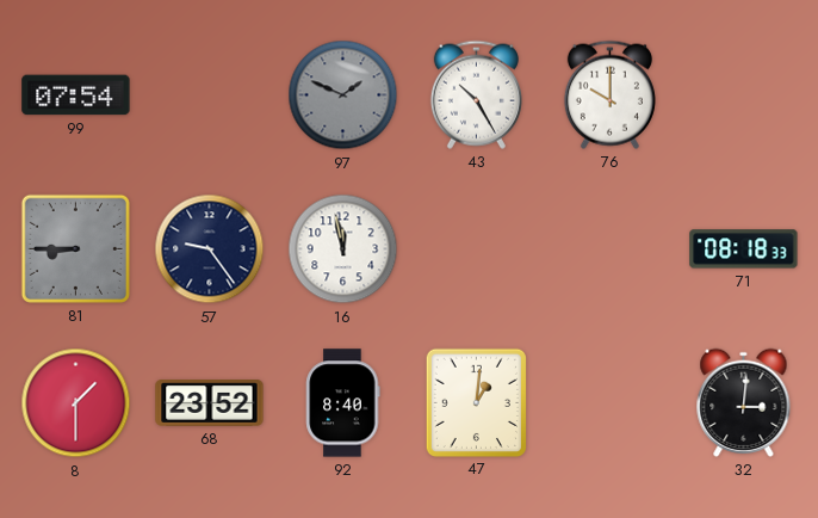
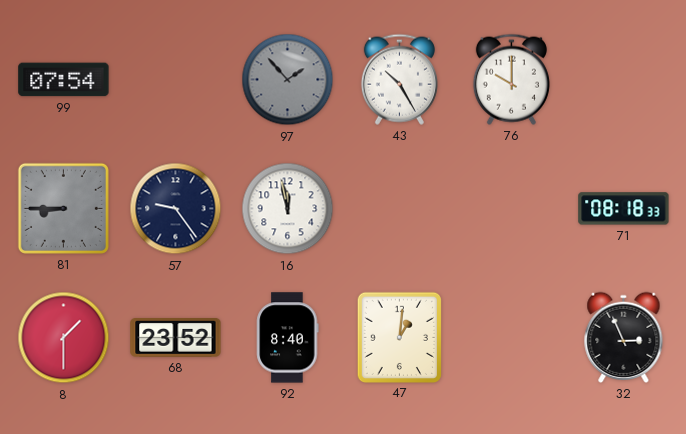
97: 1:49 -> 1:53
32: 3:01 -> 2:56
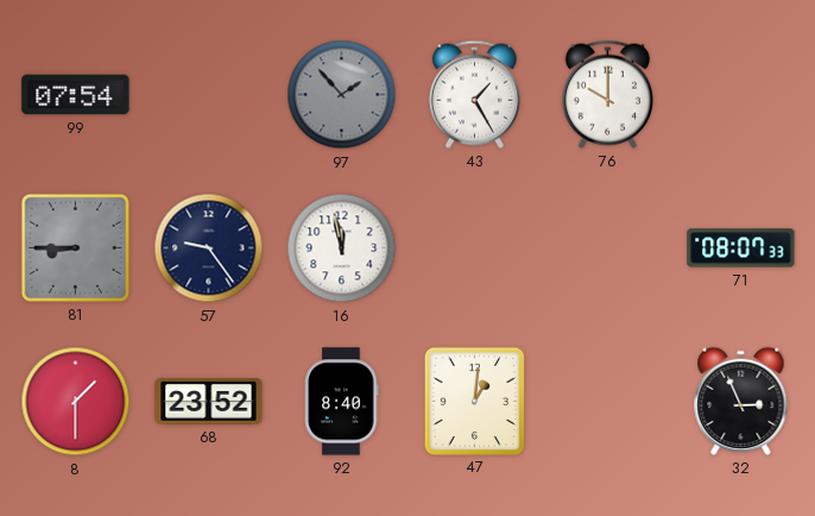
43: 10:25 -> 1:25
71: 08:18 -> 08:07
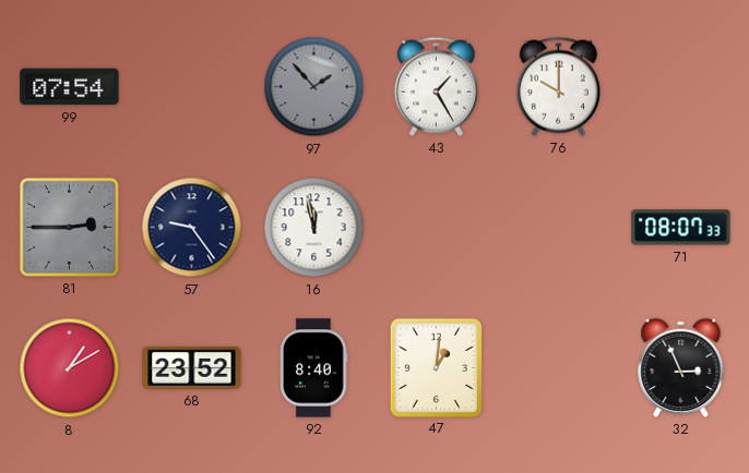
81: 8:45 -> 2:45
8: 1:30 -> 1:10
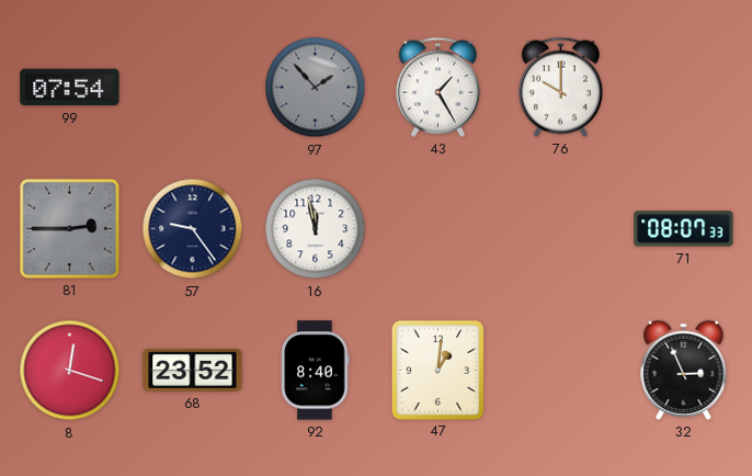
8: 1:10 -> 12:18
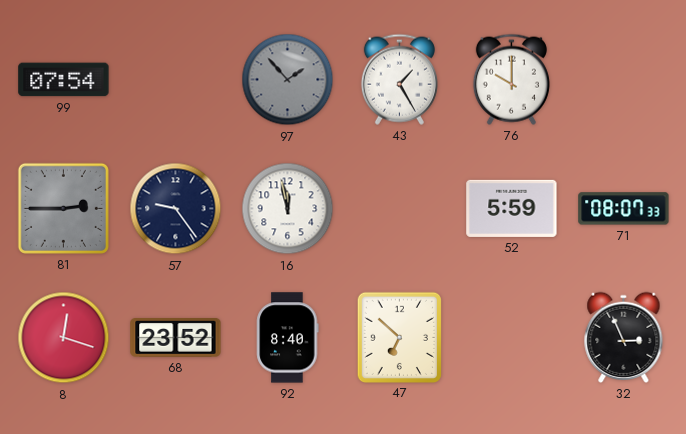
52: none -> 5:59
47: 1:01 -> 6:52
